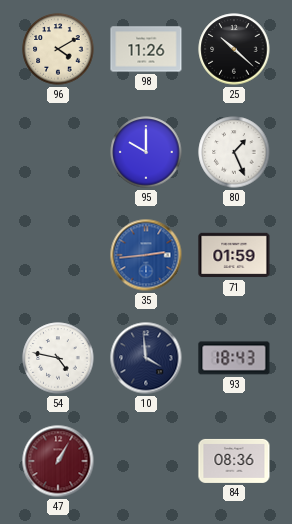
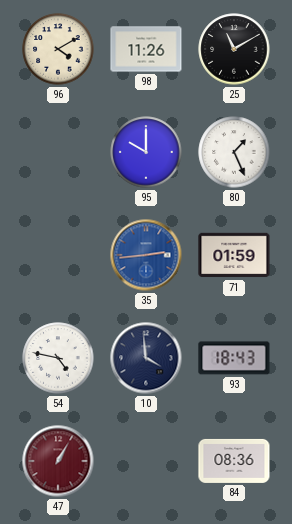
25: 10:22 -> 11:10
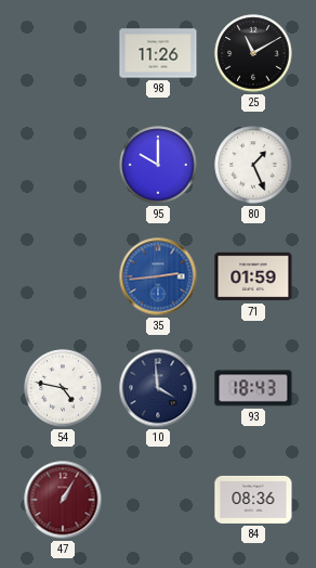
96: 4:10 -> none
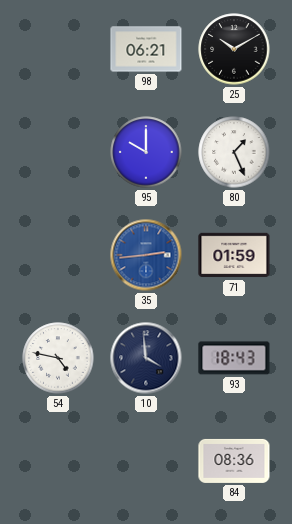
98: 11:26 -> 06:21
25: 11:10 -> 10:10
47: 1:05 -> none
